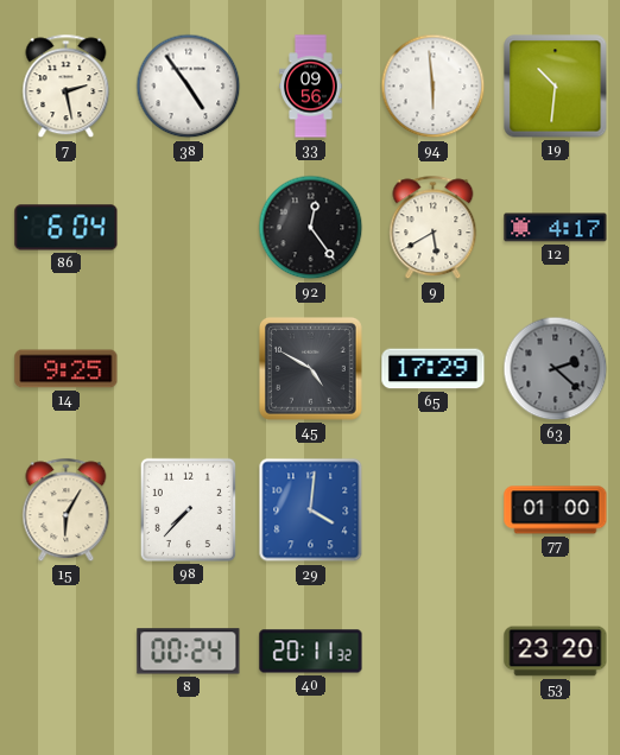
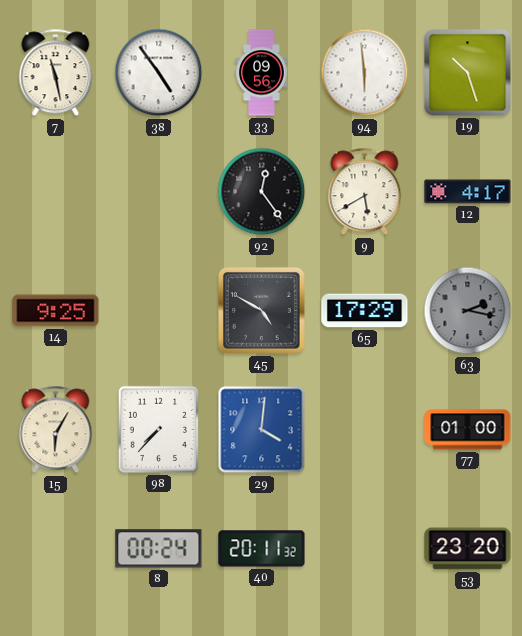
7: 2:28 -> 11:28
19: 10:31 -> 10:27
86: 6:04 -> none
63: 2:22 -> 2:17
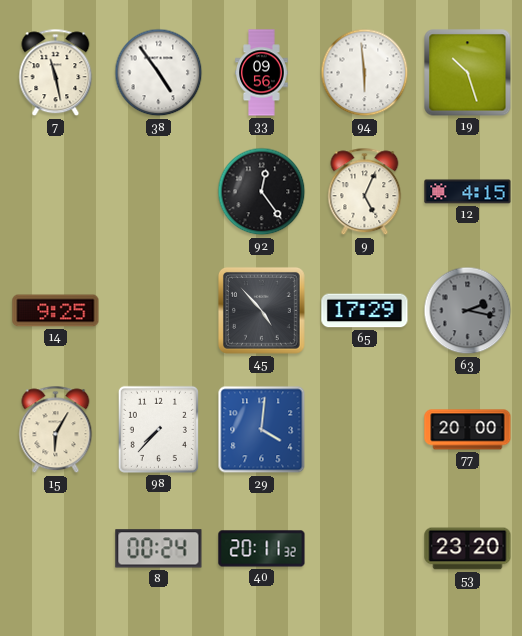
9: 5:40 -> 5:04
12: 4:17 -> 4:15
45: 4:50 -> 4:53
77: 01:00 -> 20:00
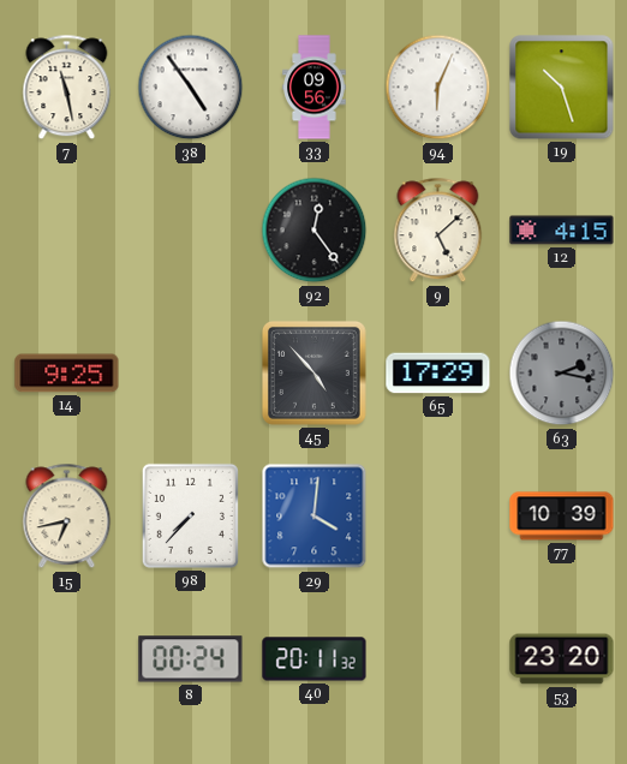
94: 5:59 -> 6:04
9: 5:04 -> 5:08
15: 6:05 -> 6:43
77: 20:00 -> 10:39
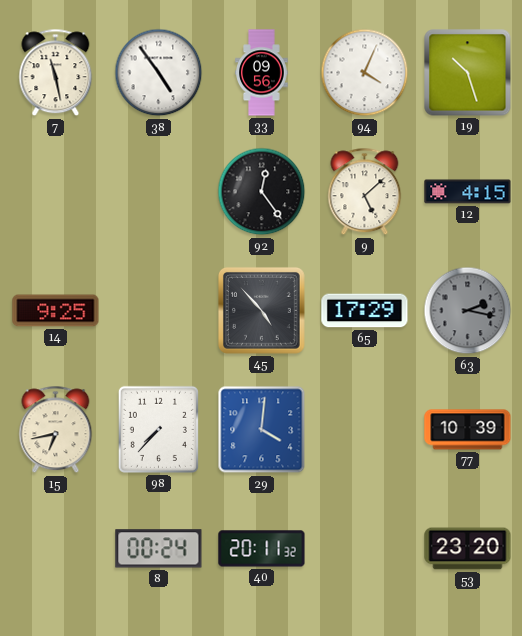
94: 6:04 -> 4:04
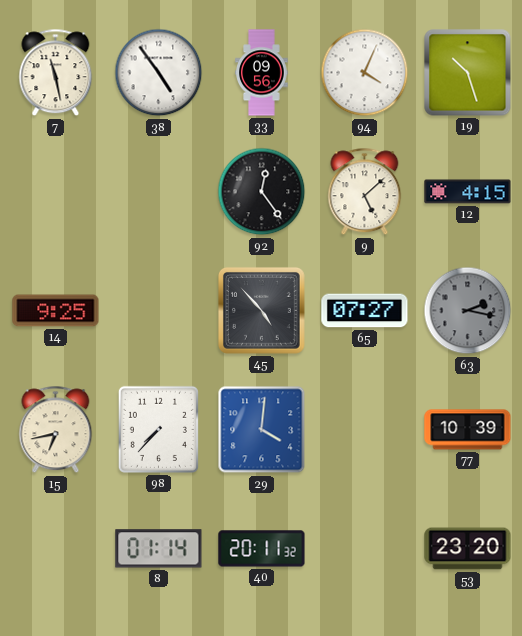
65: 17:29 -> 07:27
8: 00:24 -> 01:14
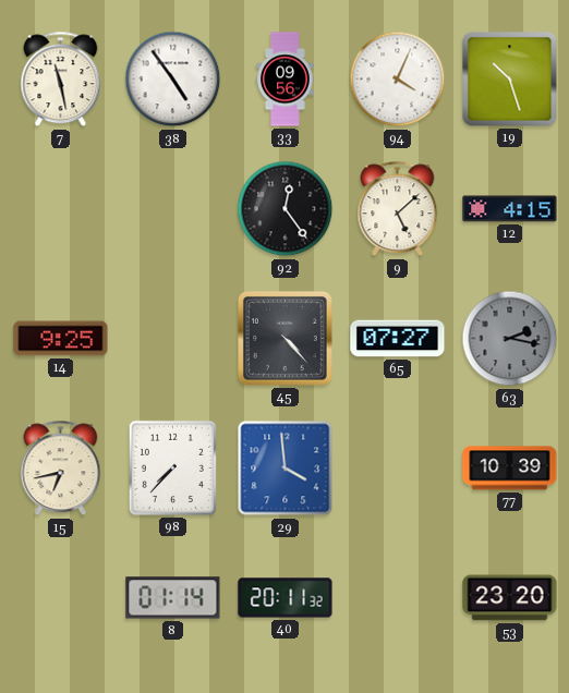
45: 4:53 -> 4:23
29: 4:01 -> 3:59
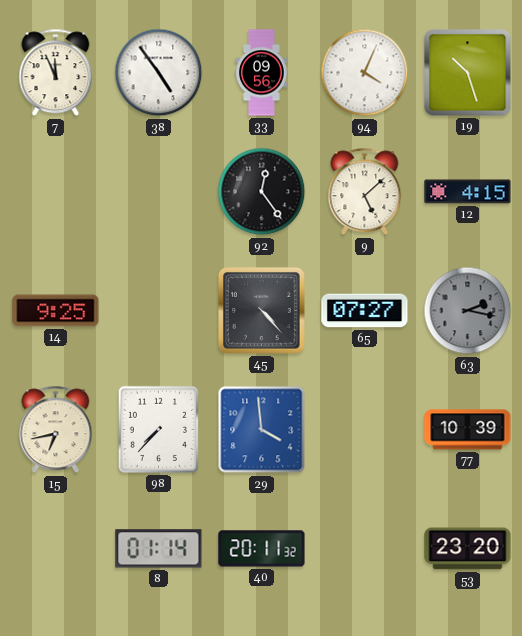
7: 11:28 -> 11:56
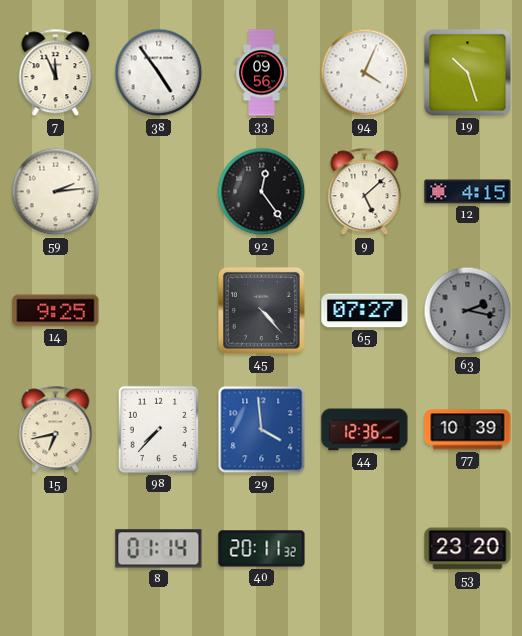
59: none -> 2:14
44: none -> 12:36
